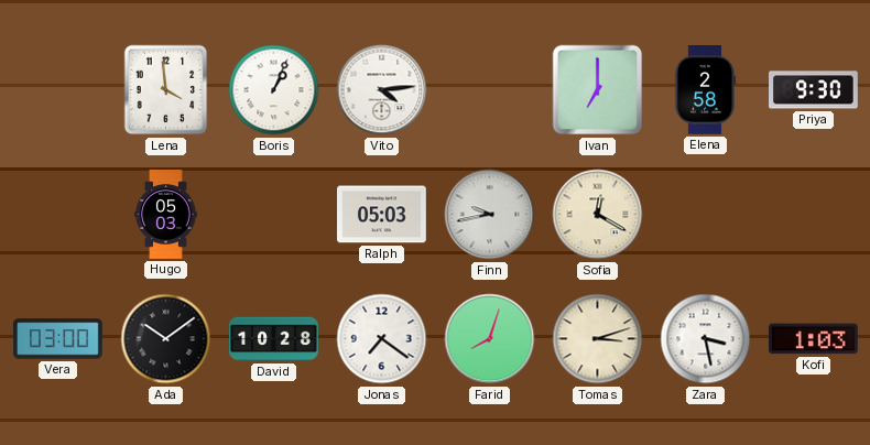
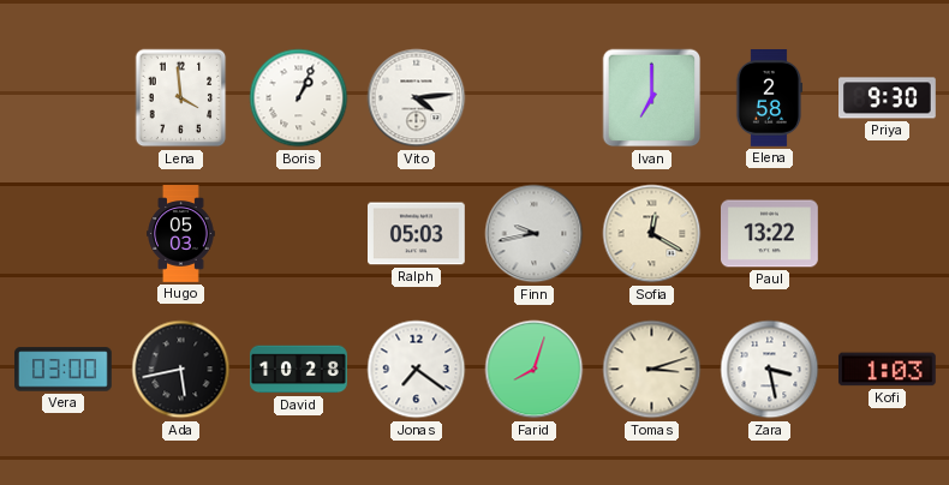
Paul: none -> 13:22
Ada: 10:09 -> 5:43
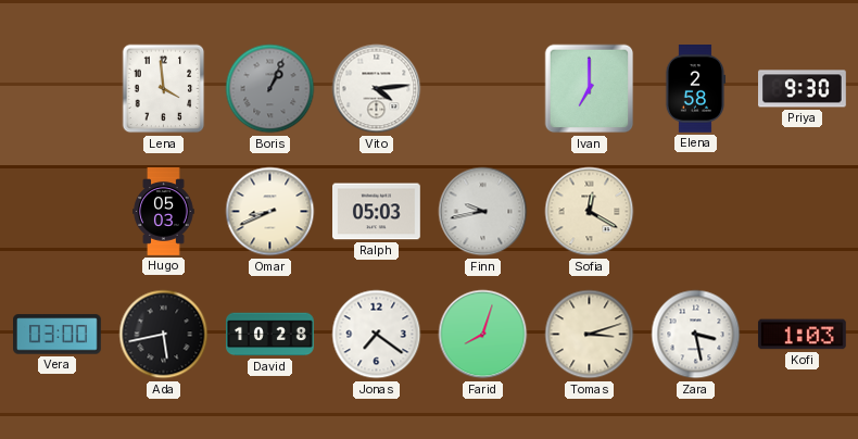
Boris dial: white -> grey
Omar: none -> 8:41
Paul: 13:22 -> none
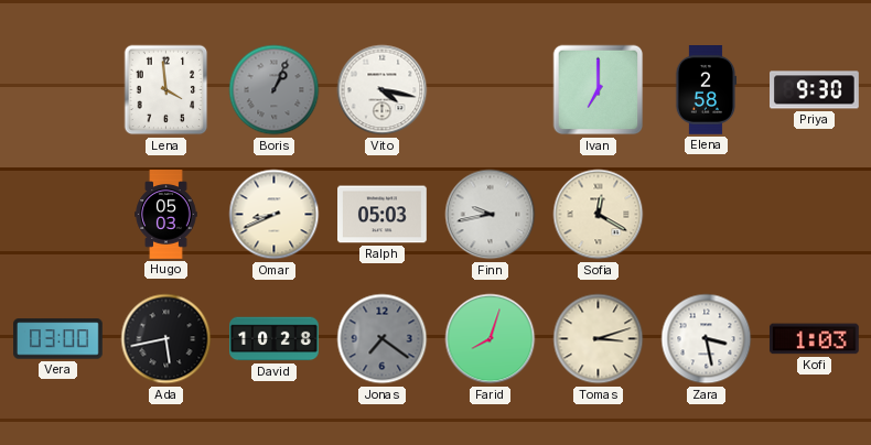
Vito: 4:14 -> 4:17
Jonas dial: white -> grey
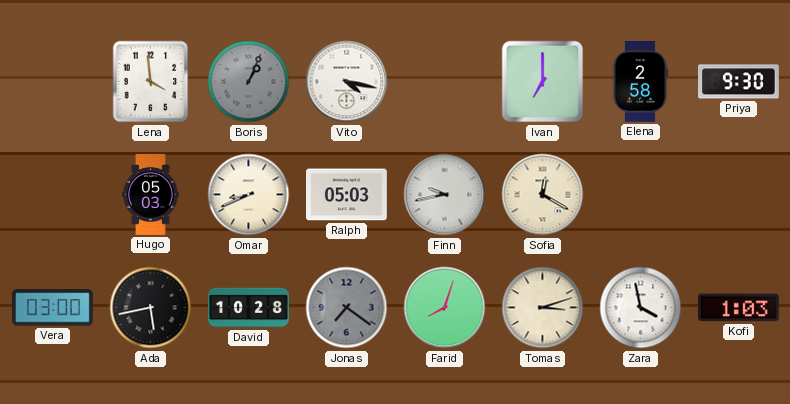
Zara: 3:28 -> 3:58
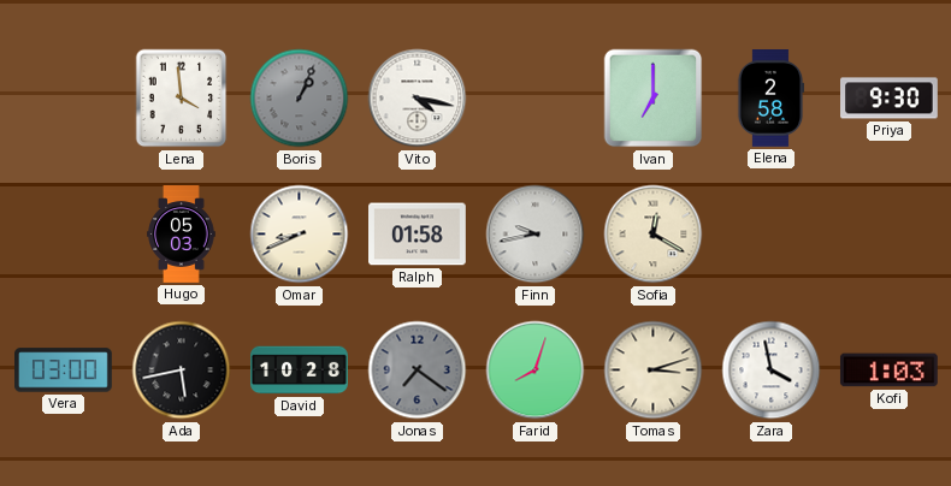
Ralph: 05:03 -> 01:58
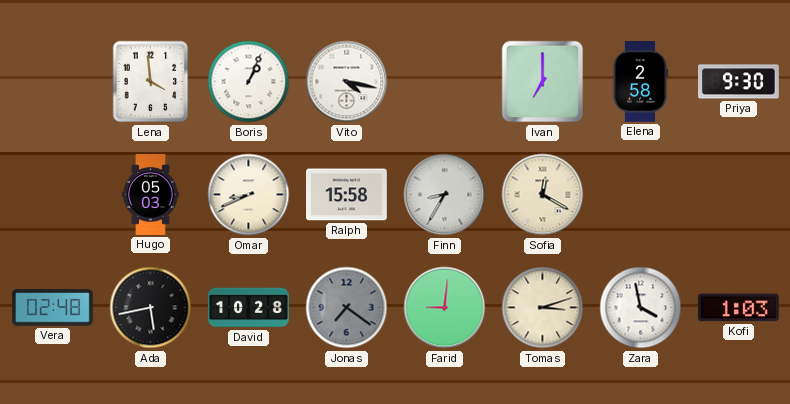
Boris dial: grey -> white
Ralph: 01:58 -> 15:58
Finn: 9:43 -> 8:35
Vera: 03:00 -> 02:48
Farid: 8:03 -> 9:01
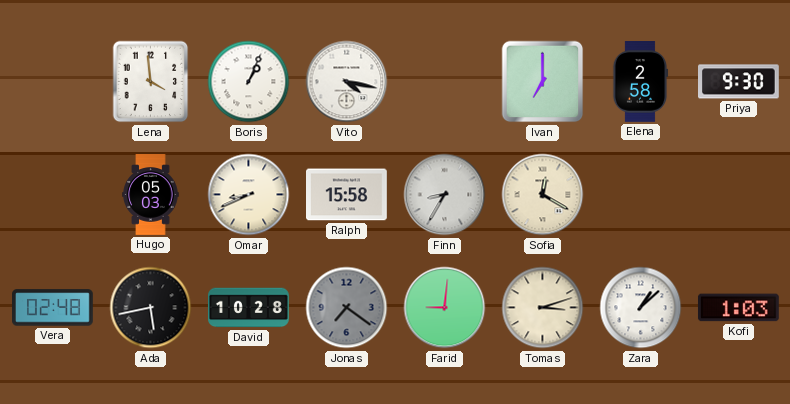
Zara: 3:58 -> 1:08
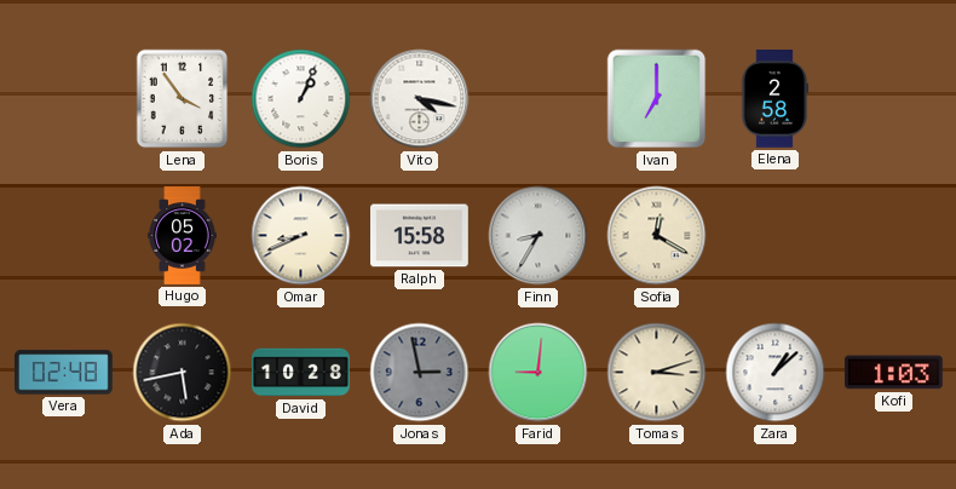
Lena: 3:59 -> 3:54
Priya: 9:30 -> none
Hugo: 05:03 -> 05:02
Jonas: 7:21 -> 2:58
